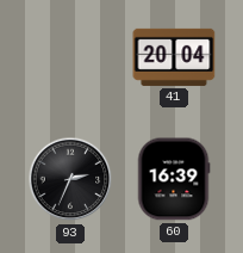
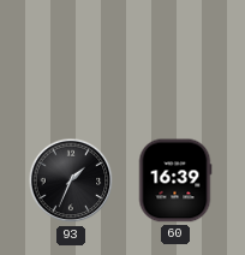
41: 20:04 -> none
93: 2:34 -> 1:34
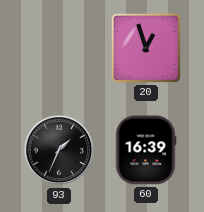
20: none -> 12:57
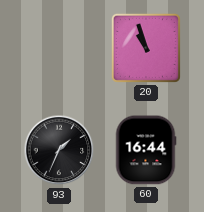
20: 12:57 -> 10:57
60: 16:39 -> 16:44
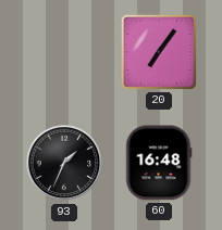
20: 10:57 -> 7:06
60: 16:44 -> 16:48
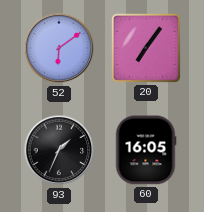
52: none -> 6:09
60: 16:48 -> 16:05
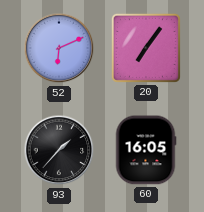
52: 6:09 -> 6:11
93: 1:34 -> 1:37
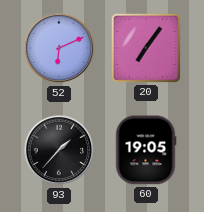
60: 16:05 -> 19:05
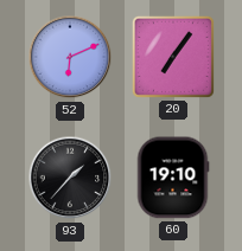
60: 19:05 -> 19:10
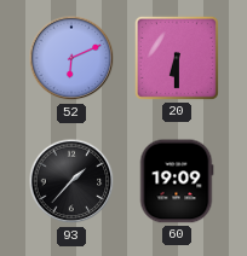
20: 7:06 -> 6:30
60: 19:10 -> 19:09
